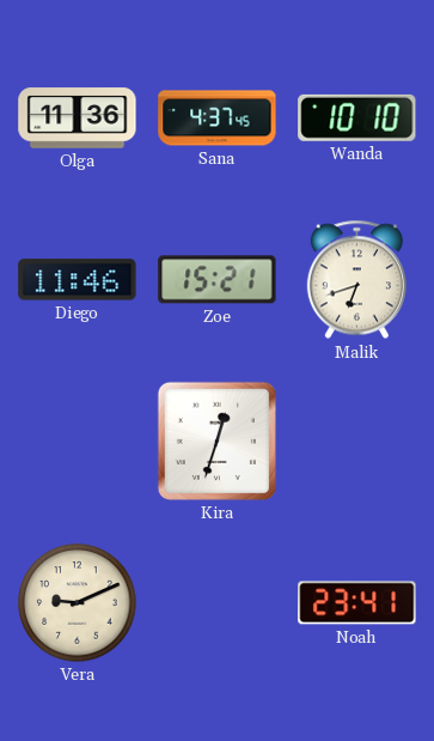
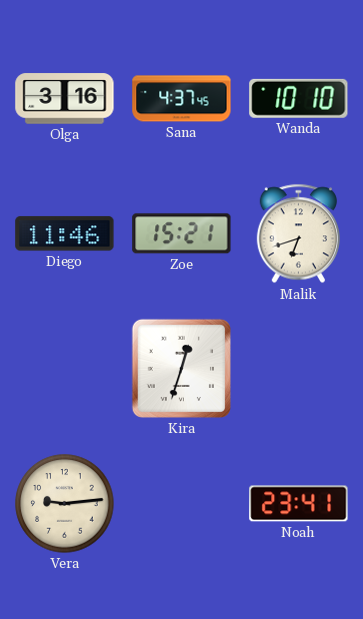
Olga: 11:36 -> 3:16
Vera: 9:11 -> 9:14
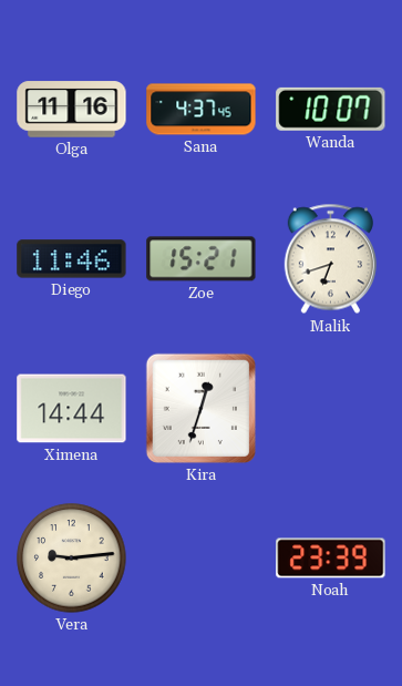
Olga: 3:16 -> 11:16
Wanda: 10:10 -> 10:07
Ximena: none -> 14:44
Noah: 23:41 -> 23:39
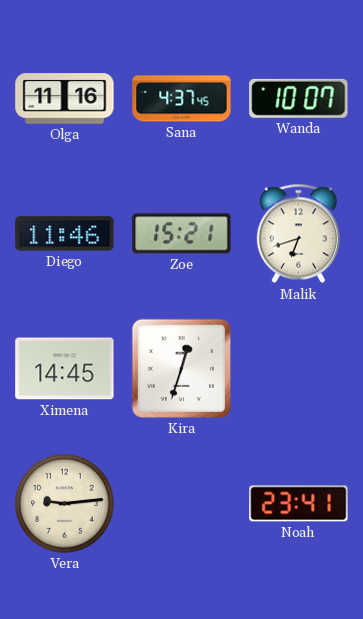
Ximena: 14:44 -> 14:45
Noah: 23:39 -> 23:41
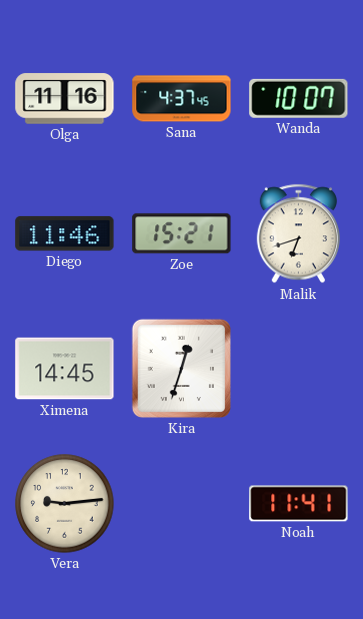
Noah: 23:41 -> 11:41
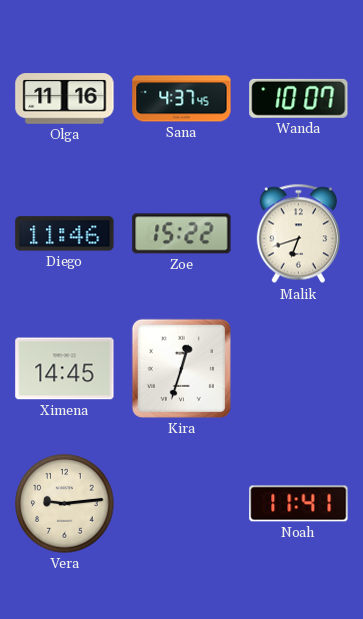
Zoe: 15:21 -> 15:22
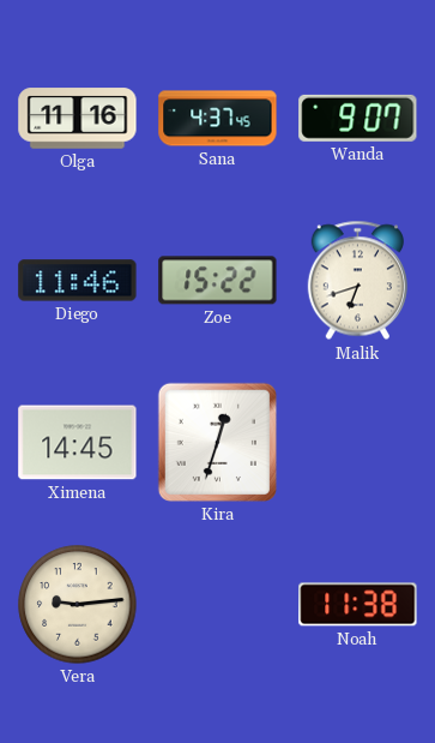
Wanda: 10:07 -> 9:07
Noah: 11:41 -> 11:38
